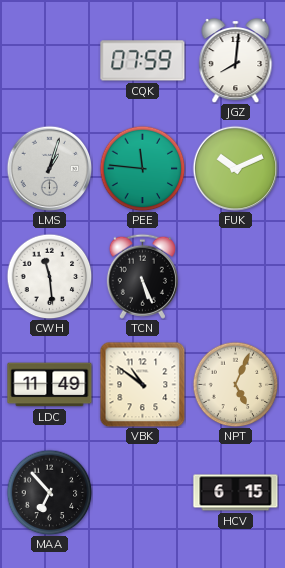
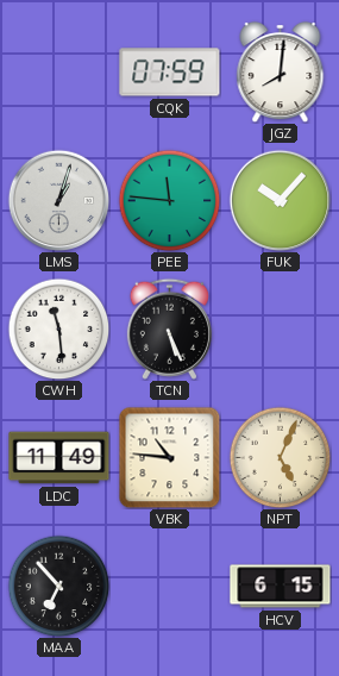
FUK: 10:11 -> 10:07
VBK: 10:51 -> 10:46
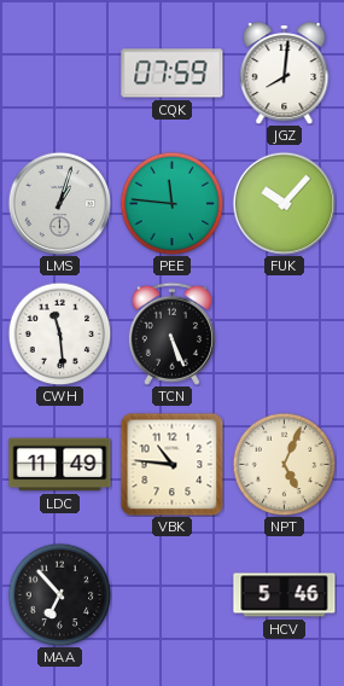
HCV: 6:15 -> 5:46
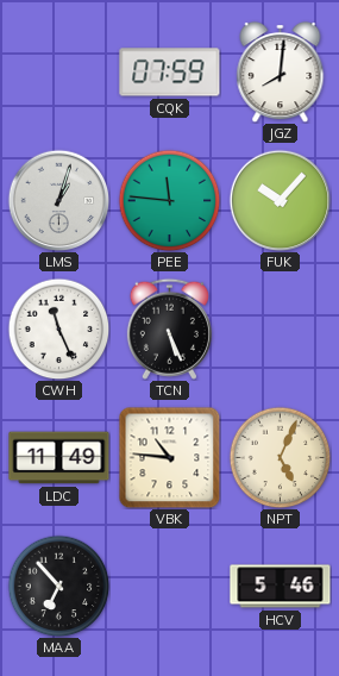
CWH: 11:29 -> 11:26
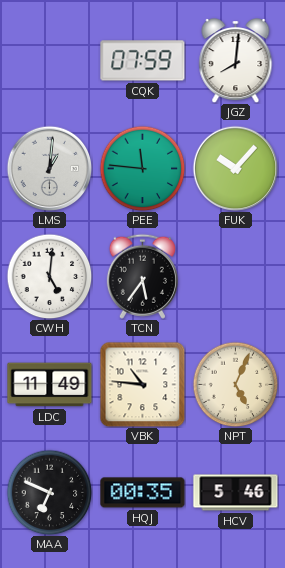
LMS: 1:03 -> 1:01
CWH: 11:26 -> 5:01
TCN: 5:26 -> 5:36
MAA: 6:53 -> 6:49
HQJ: none -> 00:35
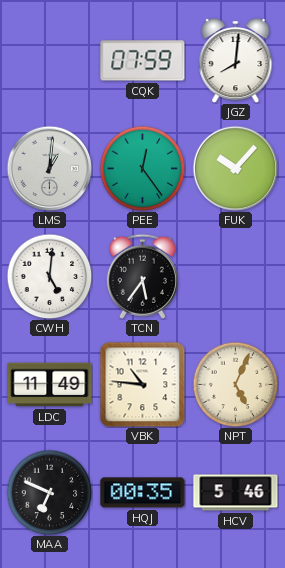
PEE: 11:46 -> 12:24
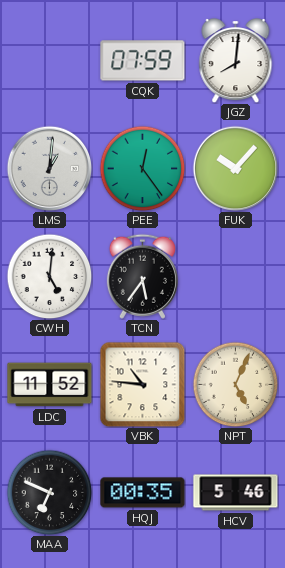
LDC: 11:49 -> 11:52
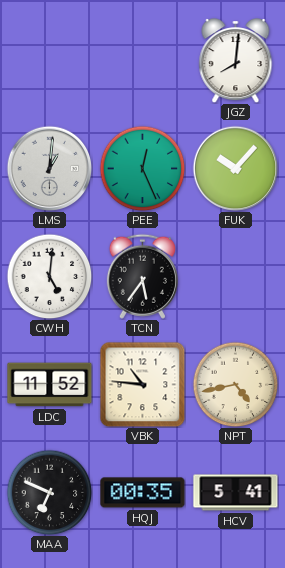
CQK: 07:59 -> none
PEE: 12:24 -> 12:26
NPT: 5:04 -> 4:43
HCV: 5:46 -> 5:41
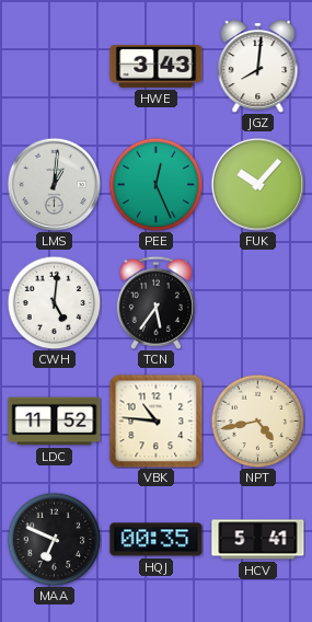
HWE: none -> 3:43
